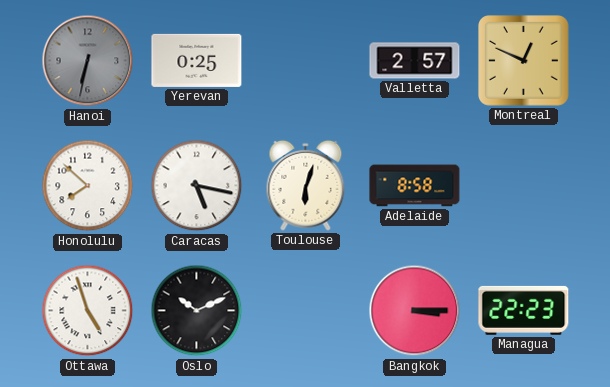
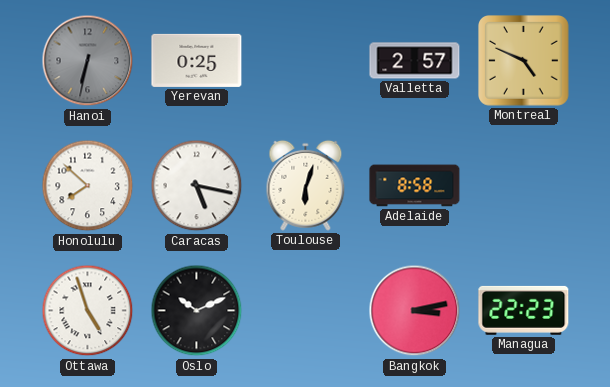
Montreal: 12:49 -> 4:49
Bangkok: 3:15 -> 3:13
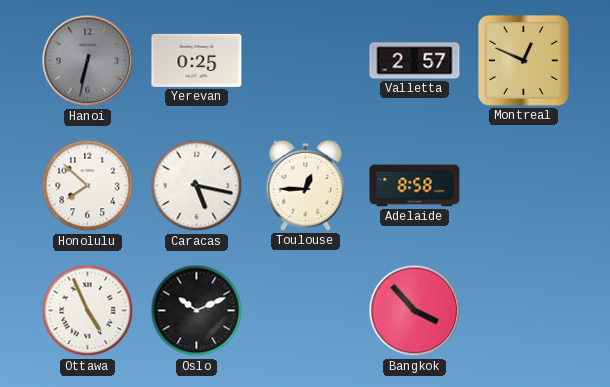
Montreal: 4:49 -> 12:49
Toulouse: 6:03 -> 12:45
Ottawa: 4:57 -> 4:56
Bangkok: 3:13 -> 3:53
Managua: 22:23 -> none
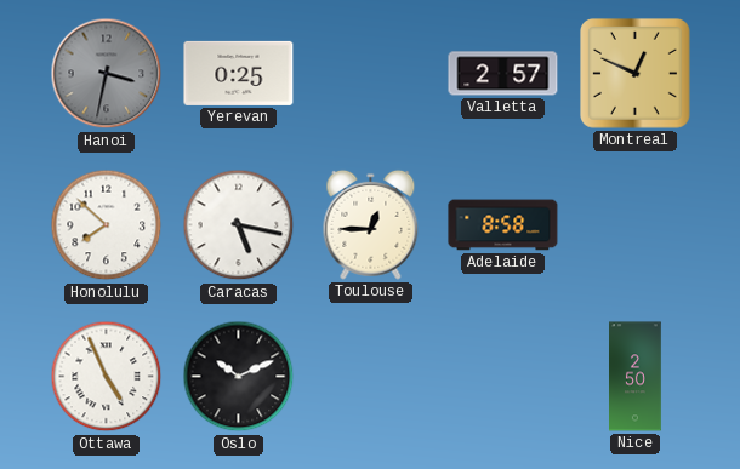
Hanoi: 6:32 -> 3:32
Bangkok: 3:53 -> none
Nice: none -> 2:50
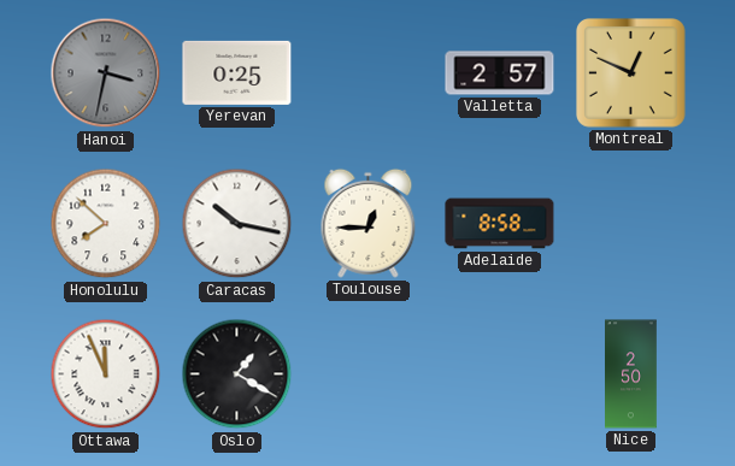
Caracas: 5:17 -> 10:17
Ottawa: 4:56 -> 11:56
Oslo: 10:11 -> 1:20
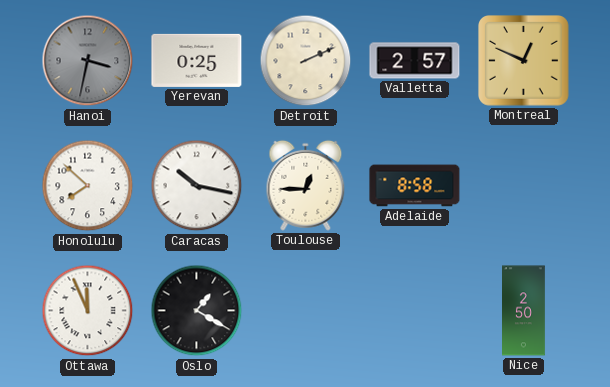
Detroit: none -> 2:11
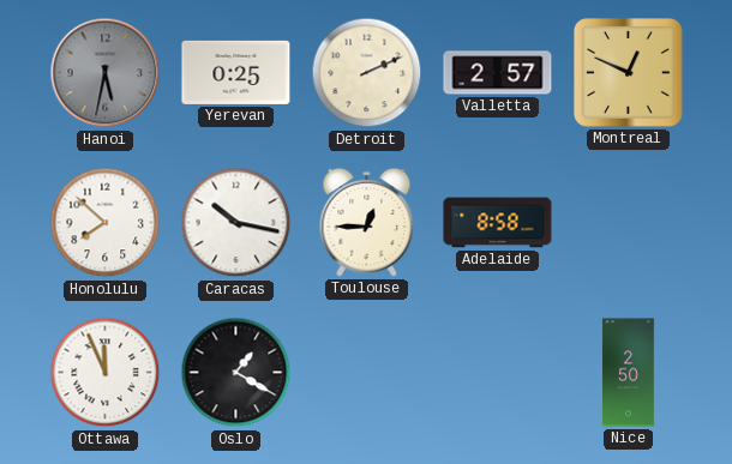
Hanoi: 3:32 -> 5:32
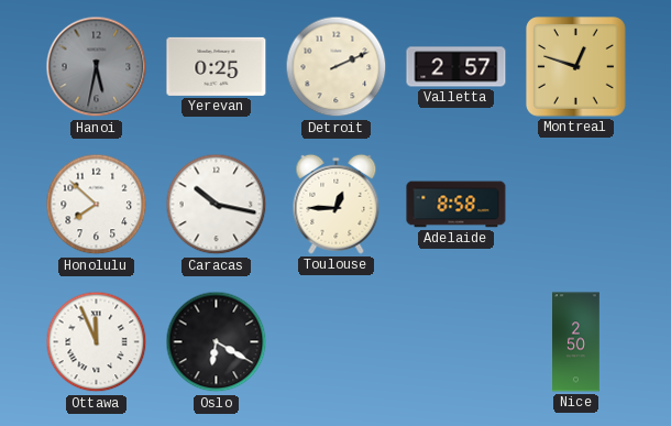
Montreal: 12:49 -> 12:48
Oslo: 1:20 -> 6:20
